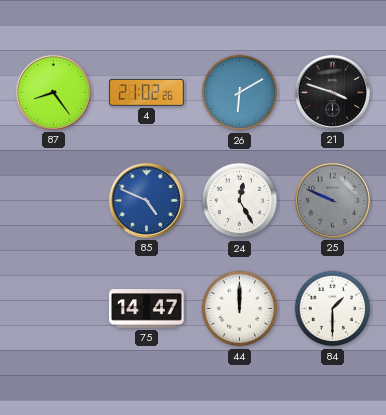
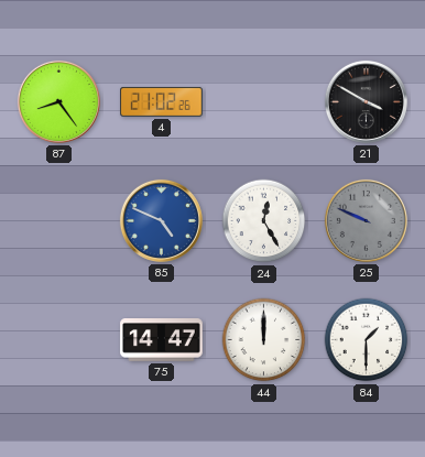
26: 6:10 -> none
21: 3:48 -> 3:50
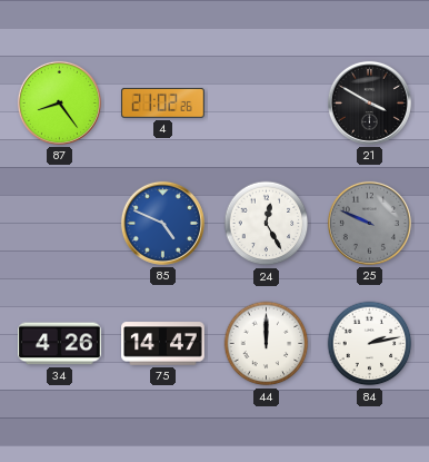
34: none -> 4:26
84: 1:30 -> 2:13
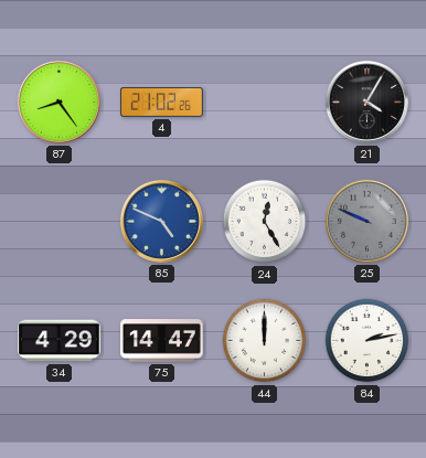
21: 3:50 -> 4:05
34: 4:26 -> 4:29
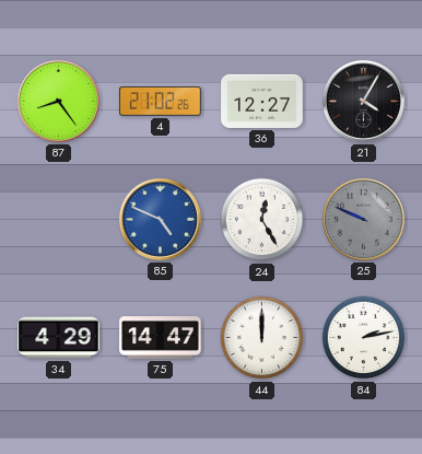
36: none -> 12:27
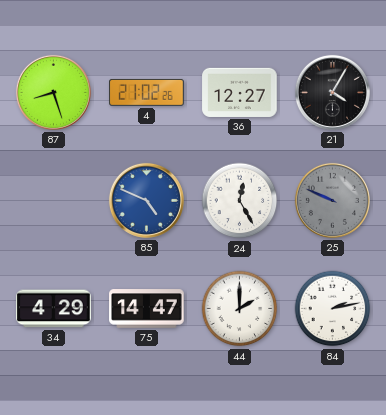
87: 8:24 -> 8:27
44: 12:00 -> 2:00
